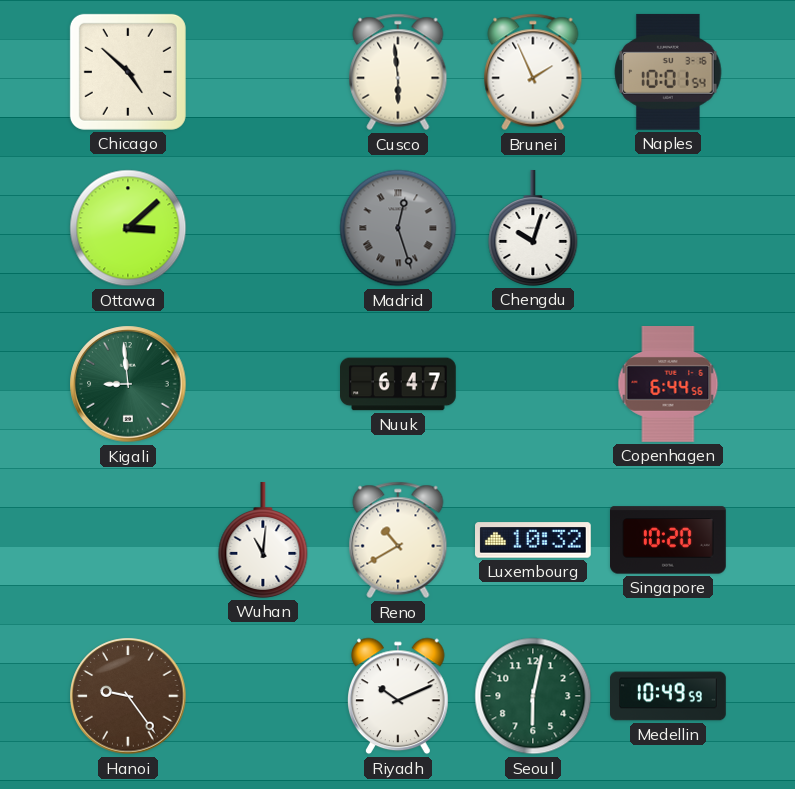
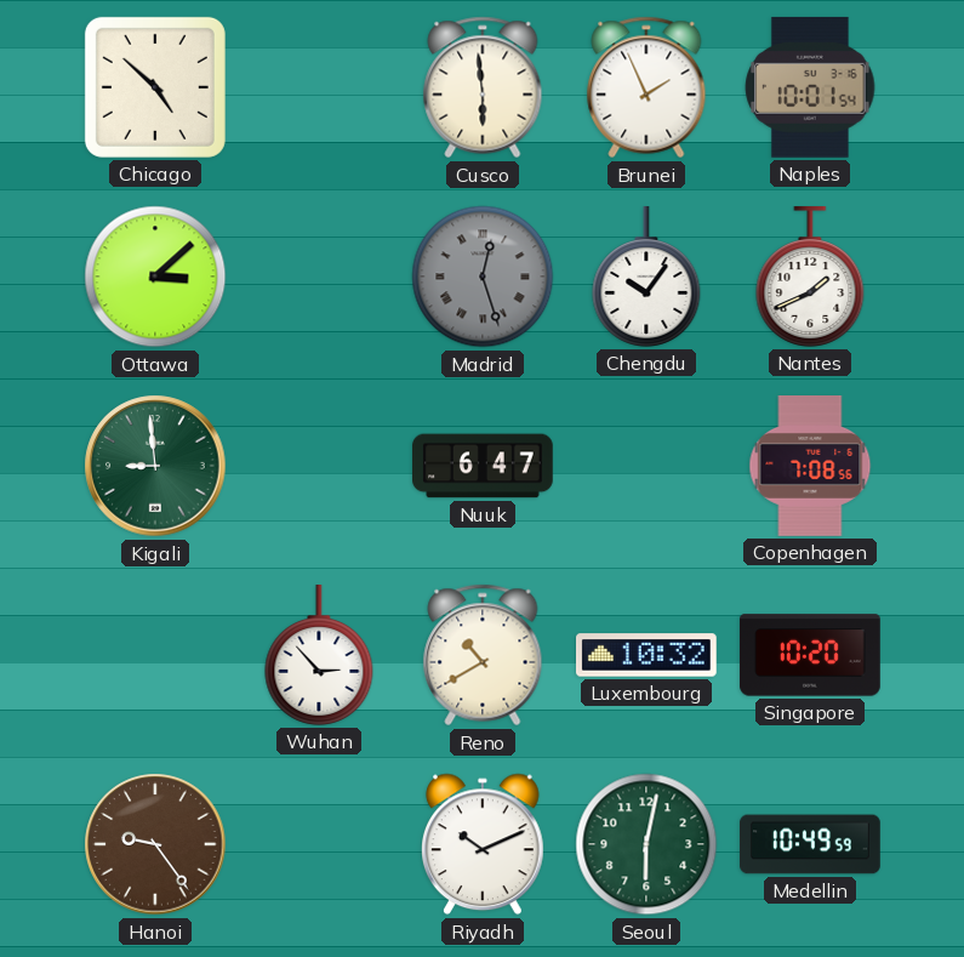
Chengdu: 10:03 -> 10:06
Nantes: none -> 1:41
Copenhagen: 6:44 -> 7:08
Wuhan: 11:01 -> 2:53
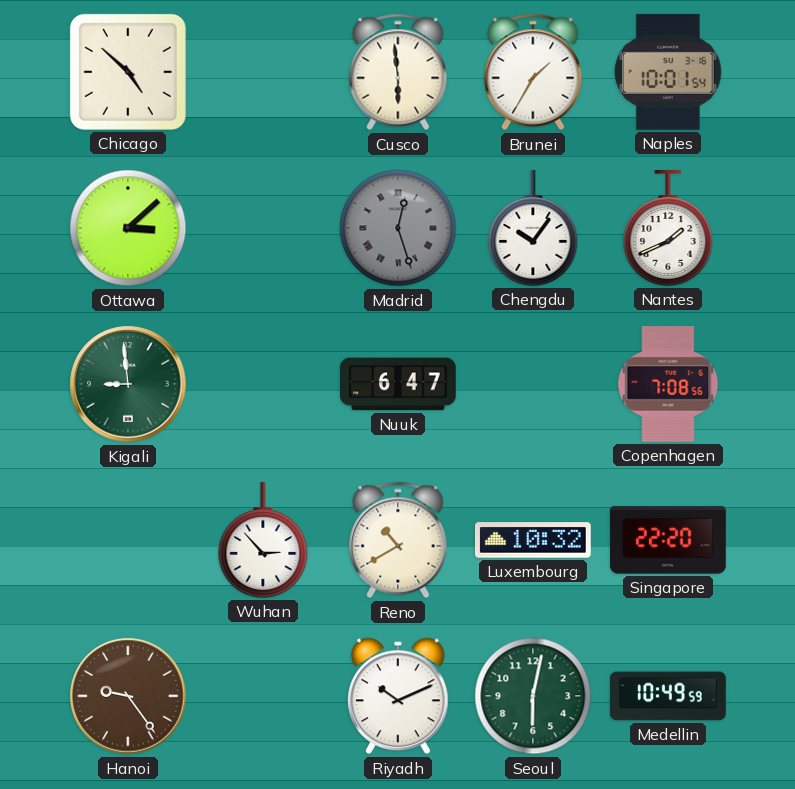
Brunei: 1:56 -> 1:35
Singapore: 10:20 -> 22:20
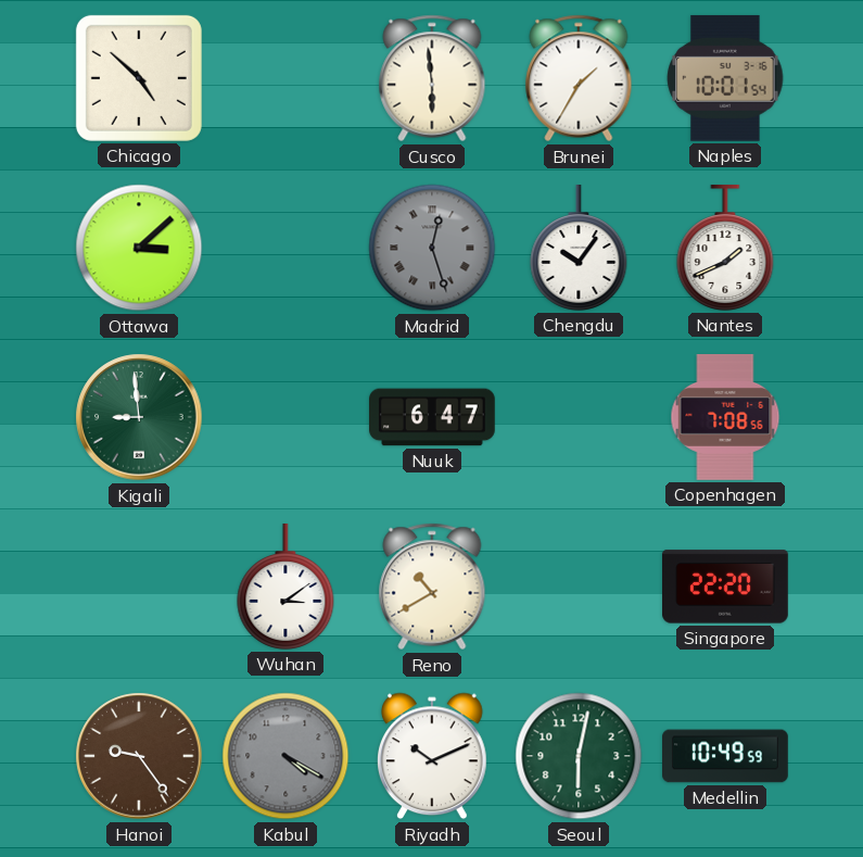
Wuhan: 2:53 -> 3:09
Luxembourg: 10:32 -> none
Kabul: none -> 4:20
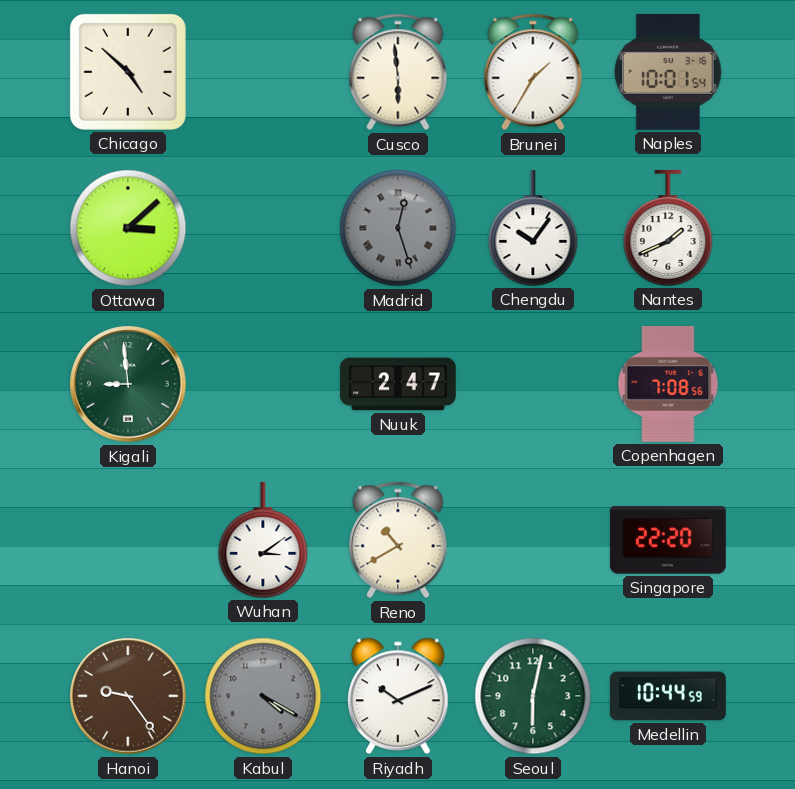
Nuuk: 6:47 -> 2:47
Medellin: 10:49 -> 10:44
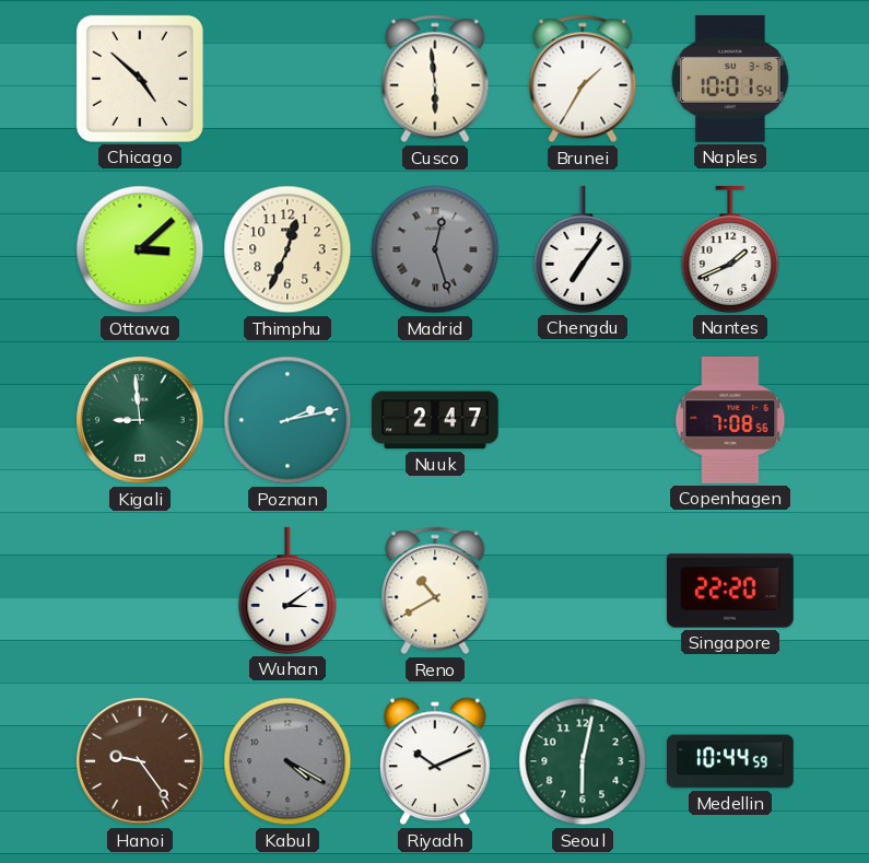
Thimphu: none -> 12:34
Chengdu: 10:06 -> 7:06
Poznan: none -> 2:13
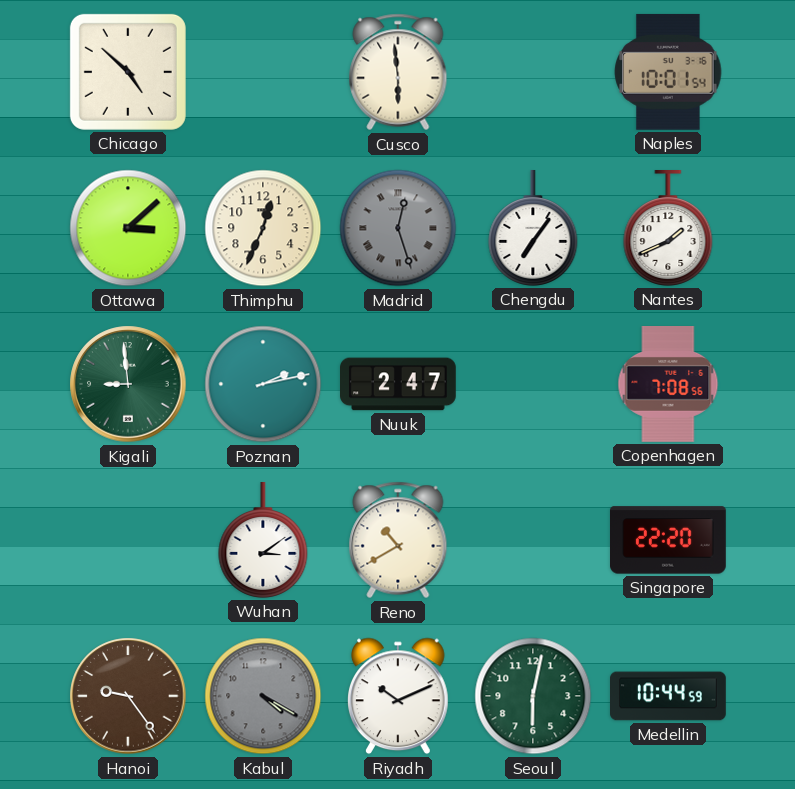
Brunei: 1:35 -> none
